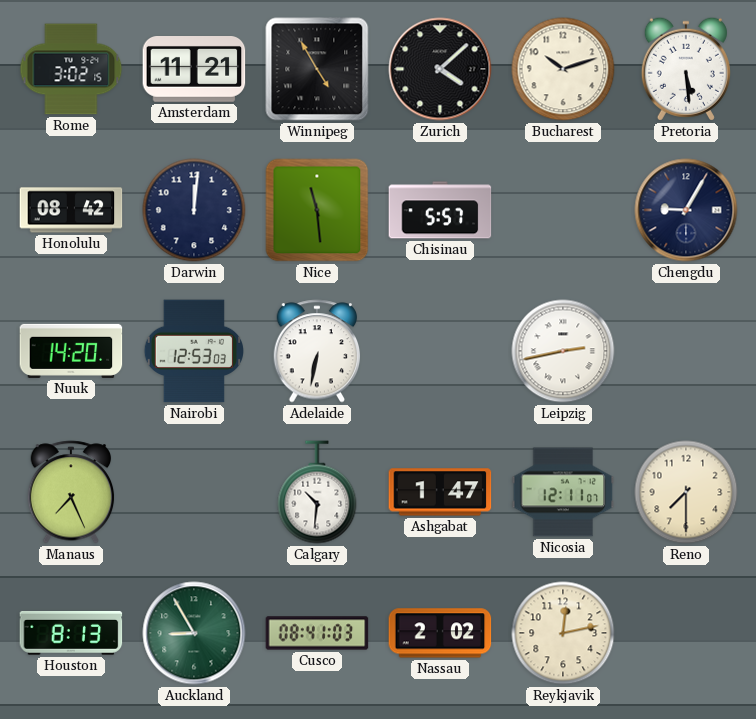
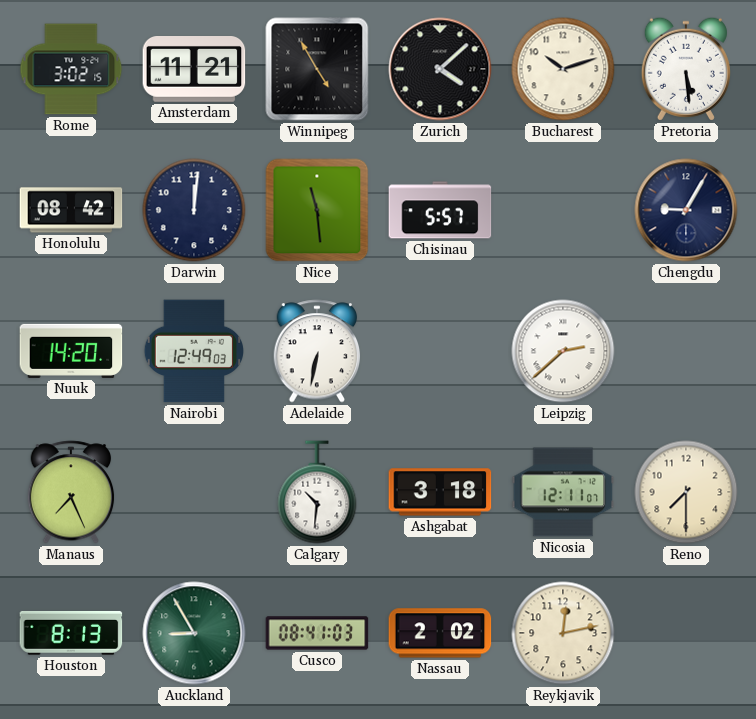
Nairobi: 12:53 -> 12:49
Leipzig: 2:43 -> 2:38
Ashgabat: 1:47 -> 3:18
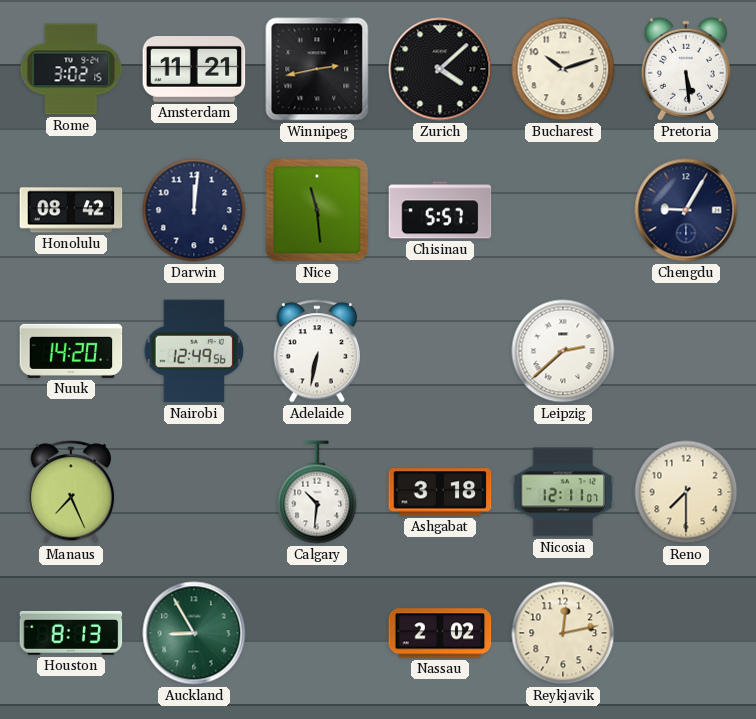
Winnipeg: 4:55 -> 2:43
Nairobi: 12:49:03 -> 12:49:56
Cusco: 08:41 -> none
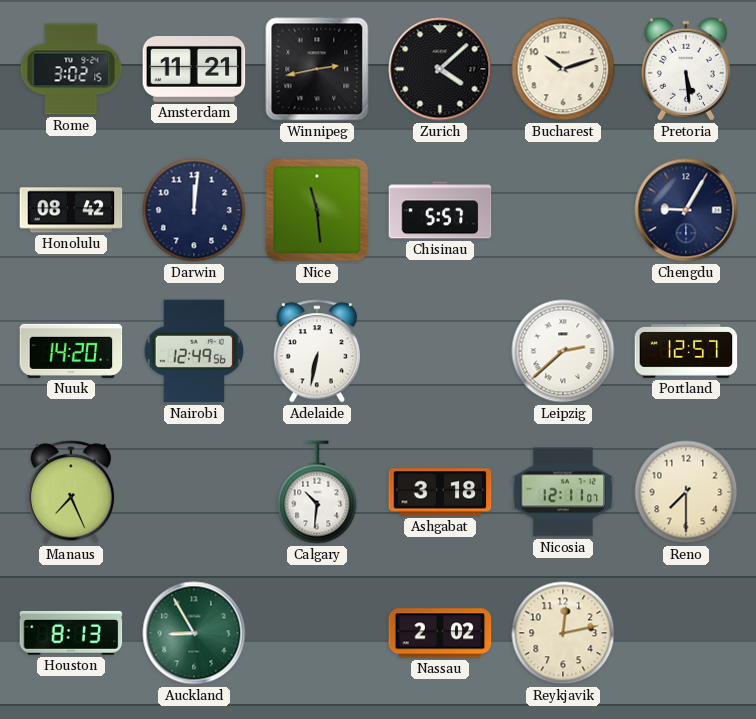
Portland: none -> 12:57
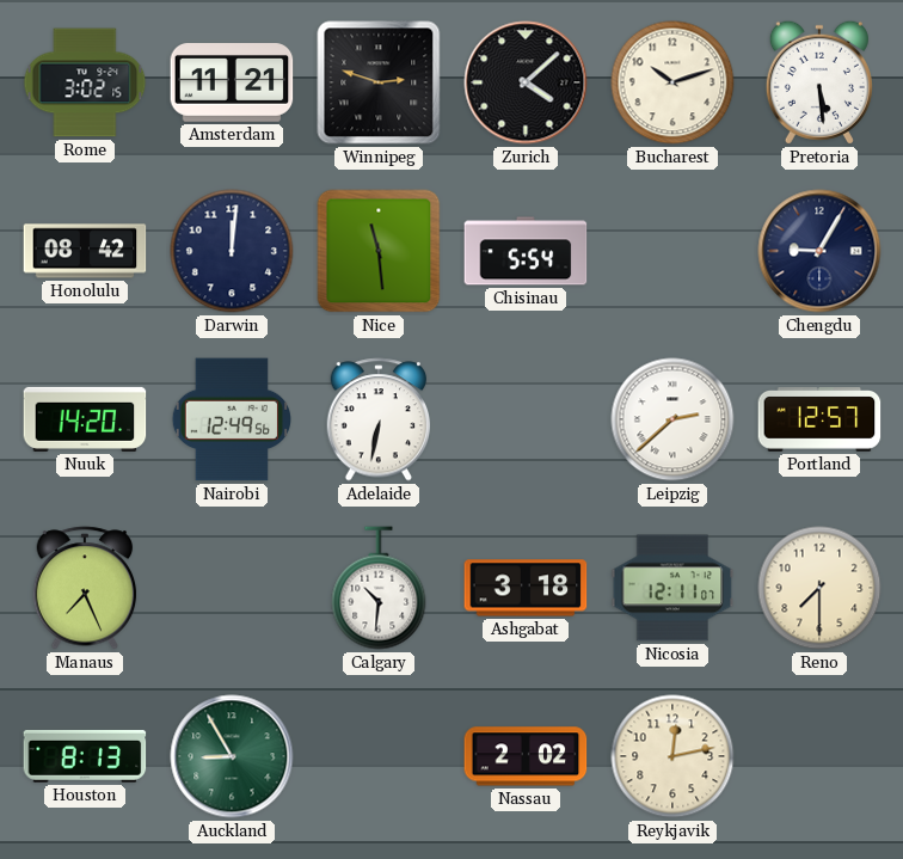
Winnipeg: 2:43 -> 2:48
Chisinau: 5:57 -> 5:54
